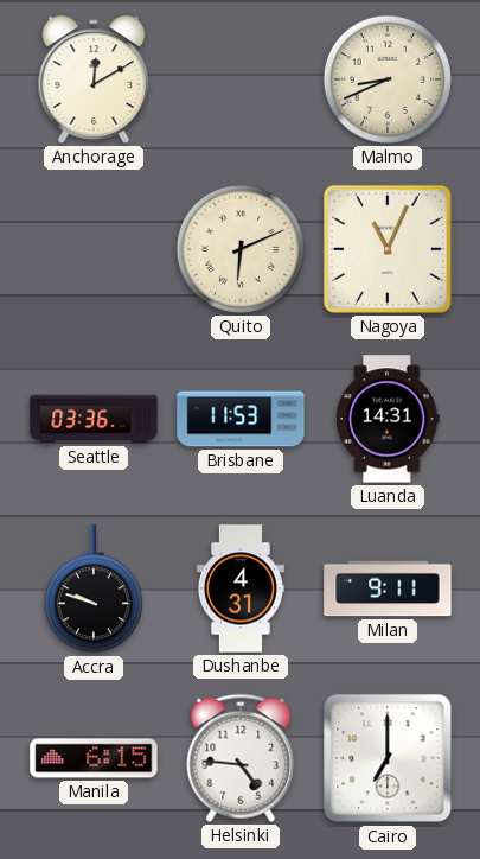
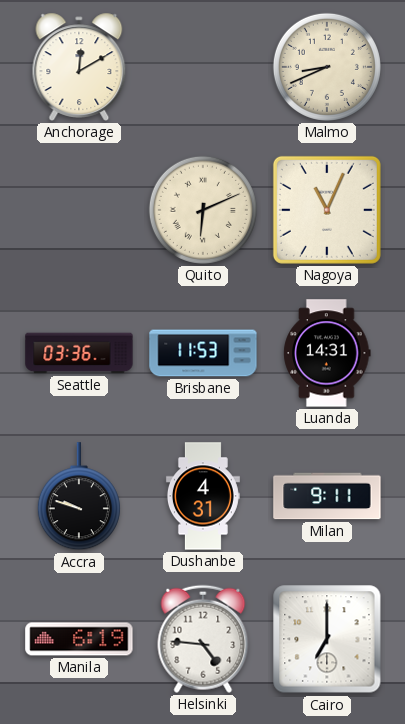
Manila: 6:15 -> 6:19
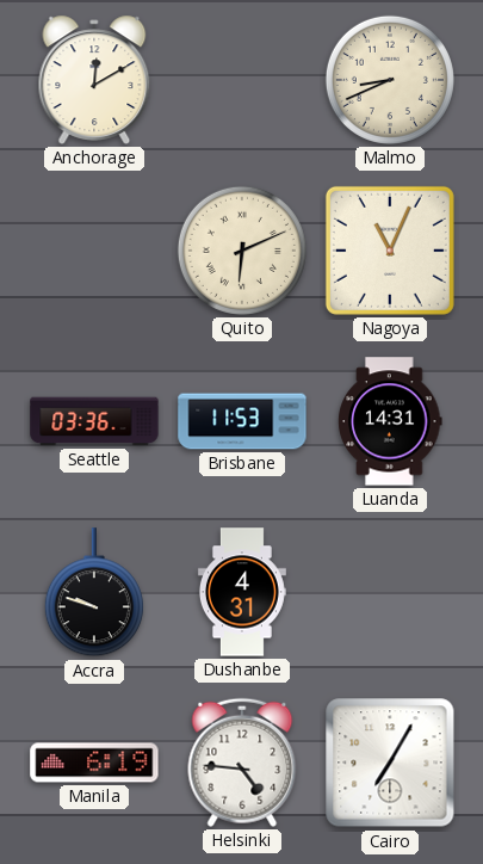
Milan: 9:11 -> none
Cairo: 7:00 -> 7:05
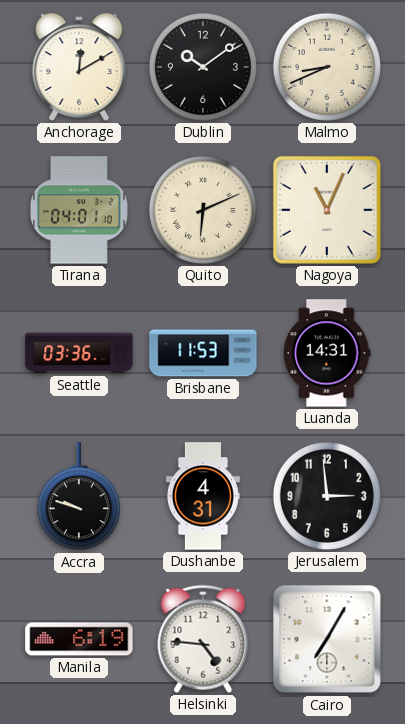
Dublin: none -> 10:09
Tirana: none -> 04:01
Jerusalem: none -> 2:59
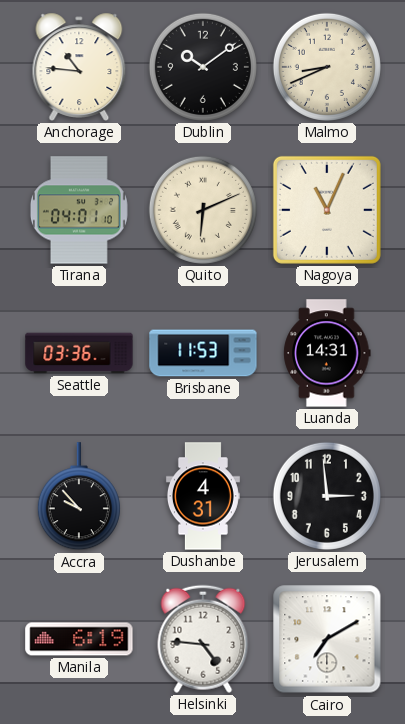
Anchorage: 12:10 -> 10:46
Accra: 9:48 -> 9:53
Cairo: 7:05 -> 7:10
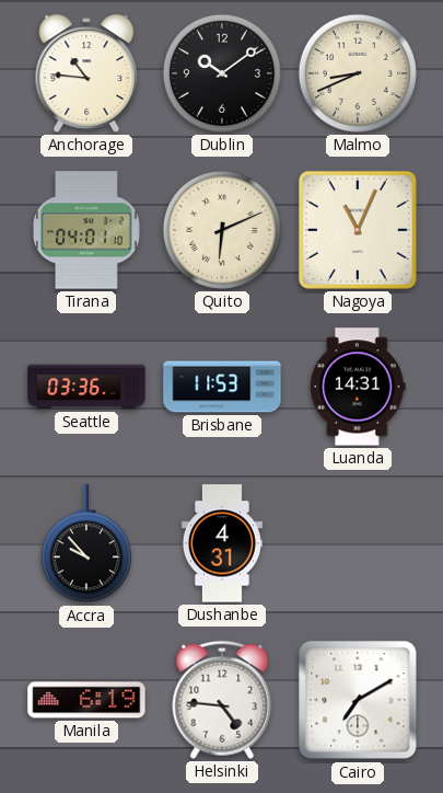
Jerusalem: 2:59 -> none
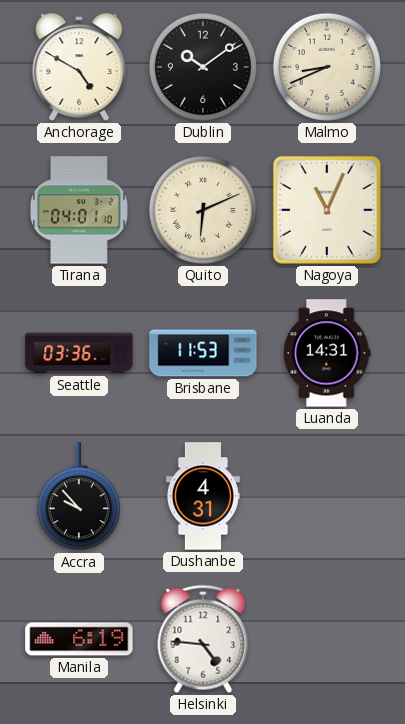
Anchorage: 10:46 -> 4:50
Cairo: 7:10 -> none
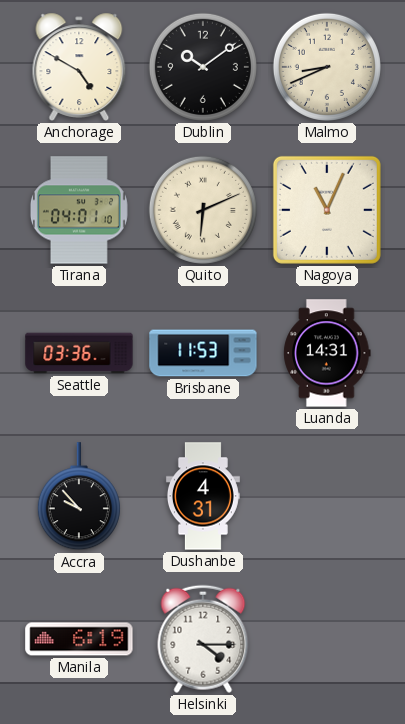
Helsinki: 4:46 -> 4:15
